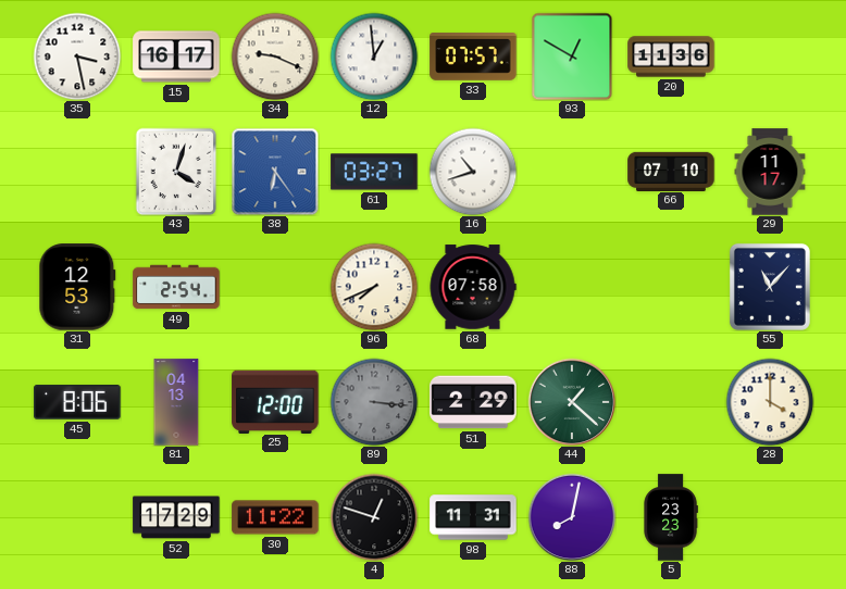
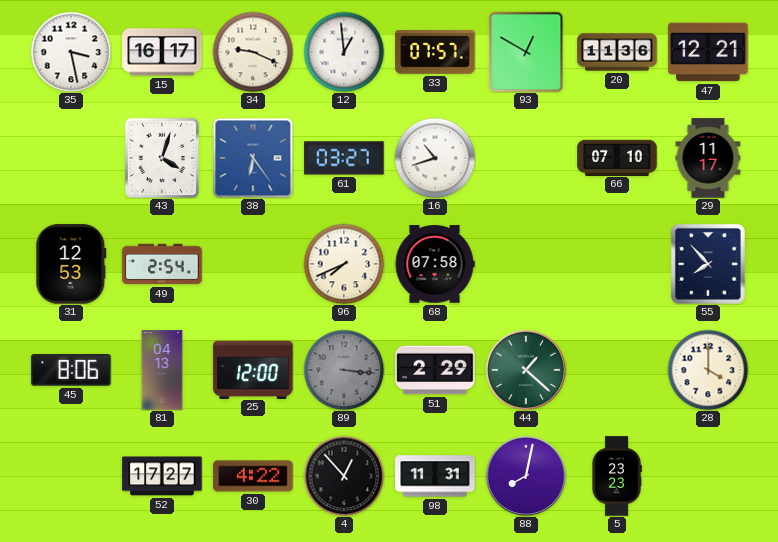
47: none -> 12:21
55: 11:07 -> 7:53
52: 17:29 -> 17:27
30: 11:22 -> 4:22
4: 12:48 -> 12:53
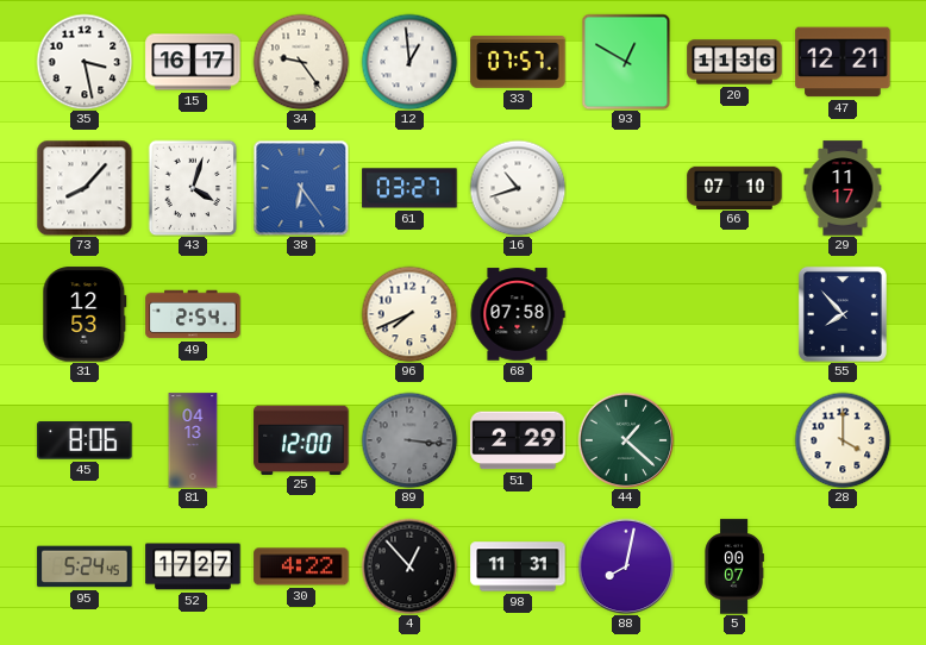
34: 9:19 -> 9:24
73: none -> 8:07
95: none -> 5:24
5: 23:23 -> 00:07
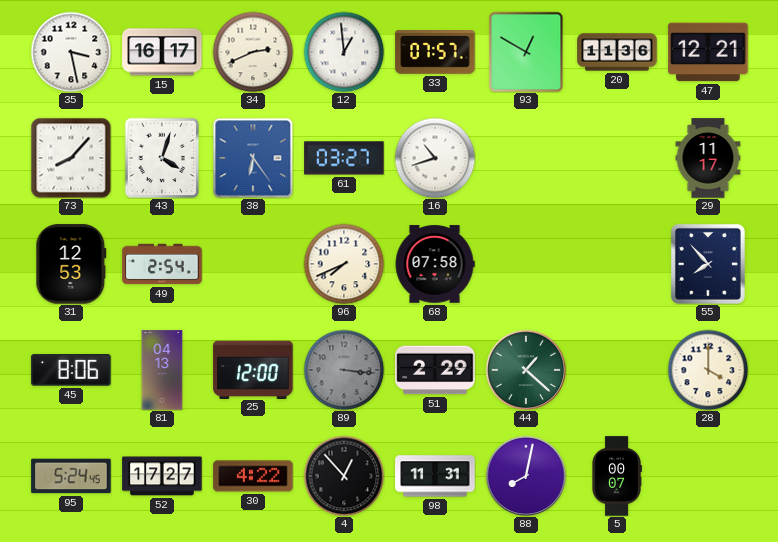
34: 9:24 -> 2:41
66: 07:10 -> none
